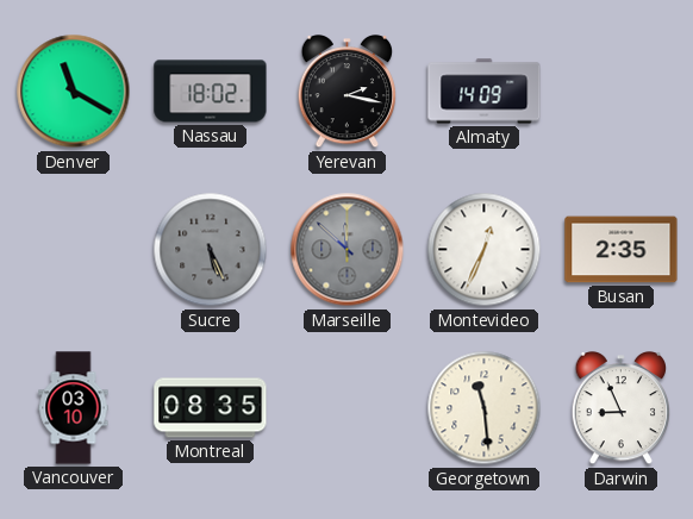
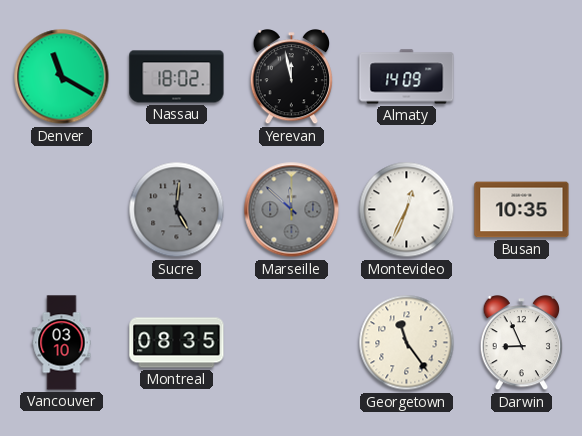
Yerevan: 2:17 -> 11:58
Sucre: 5:26 -> 5:01
Busan: 2:35 -> 10:35
Georgetown: 11:29 -> 11:24
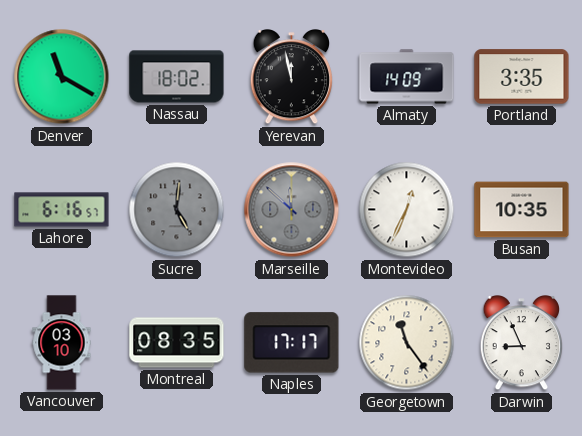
Portland: none -> 3:35
Lahore: none -> 6:16
Naples: none -> 17:17
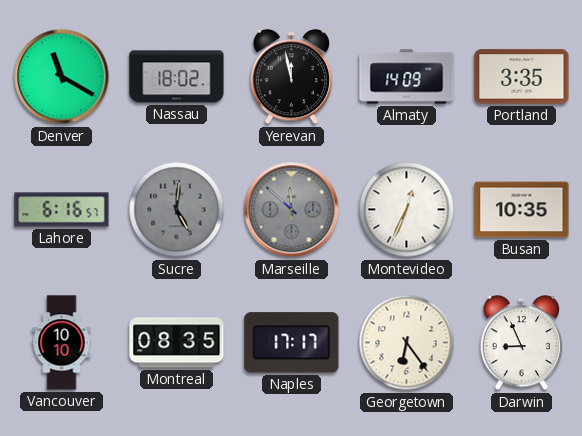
Vancouver: 03:10 -> 10:10
Georgetown: 11:24 -> 6:24
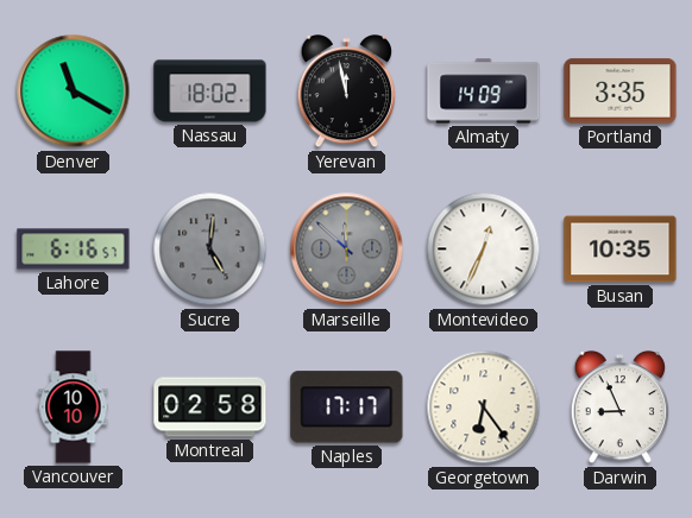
Montreal: 08:35 -> 02:58
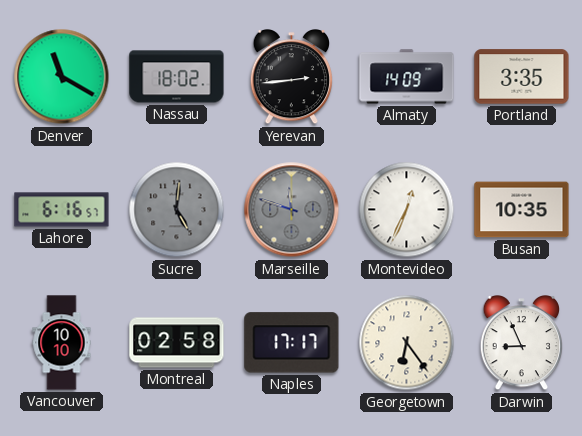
Yerevan: 11:58 -> 2:44
Marseille: 11:52 -> 11:48
